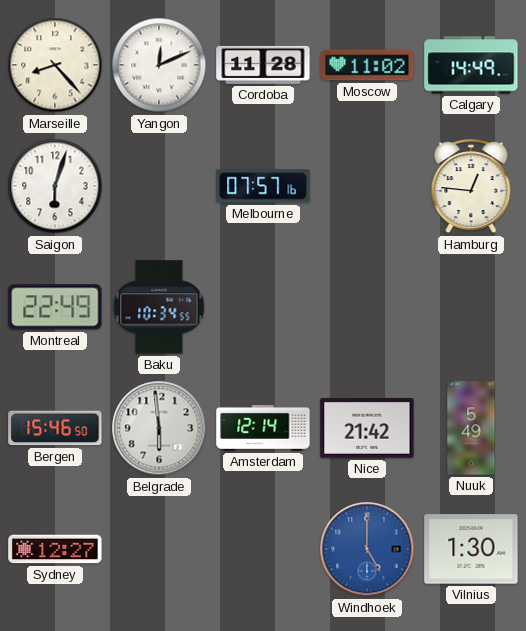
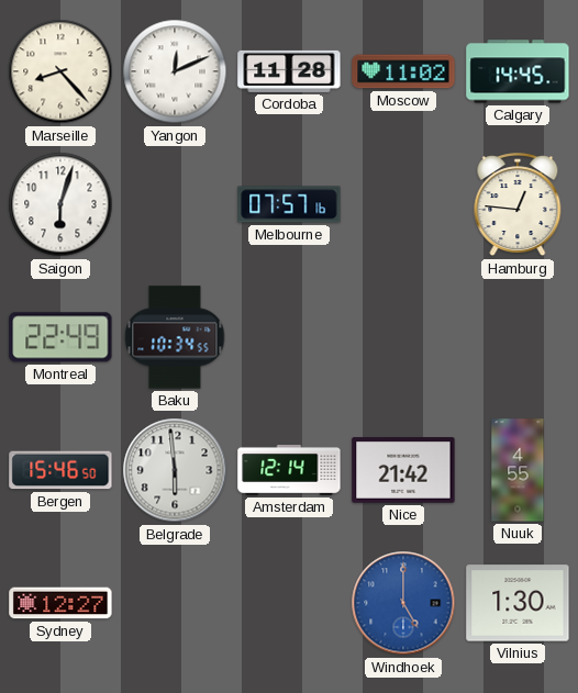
Calgary: 14:49 -> 14:45
Nuuk: 5:49 -> 4:55
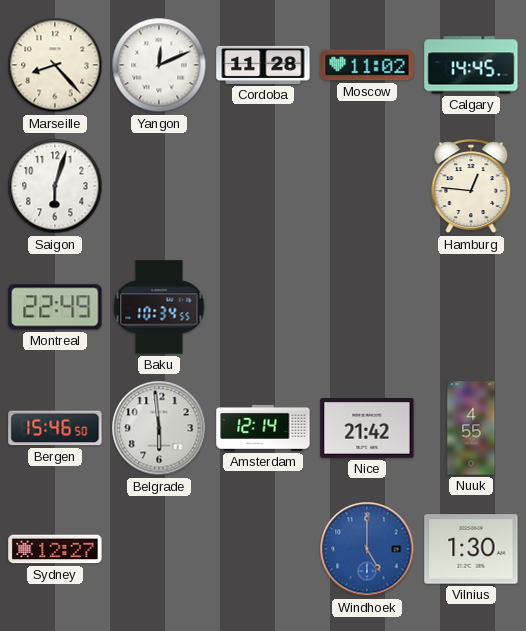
Melbourne: 07:57 -> none
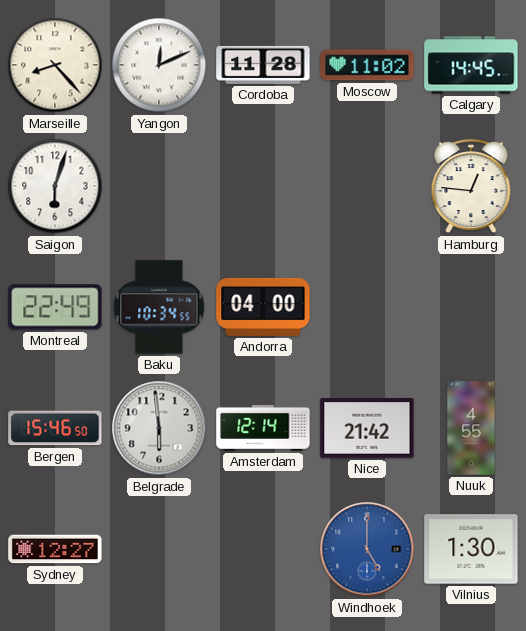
Andorra: none -> 04:00
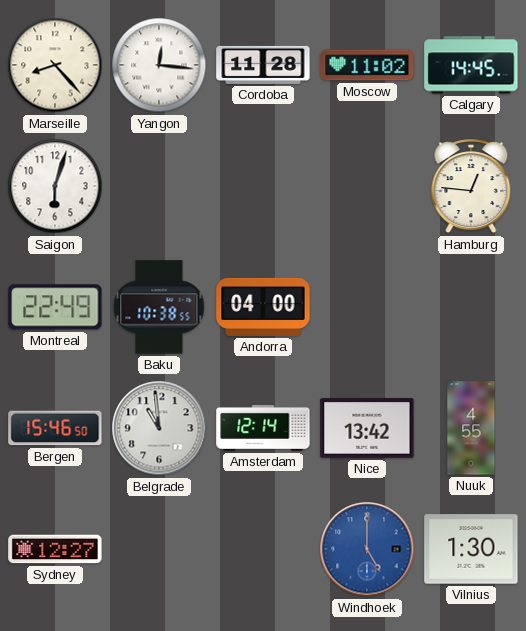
Yangon: 12:11 -> 12:16
Baku: 10:34 -> 10:38
Belgrade: 5:59 -> 10:59
Nice: 21:42 -> 13:42
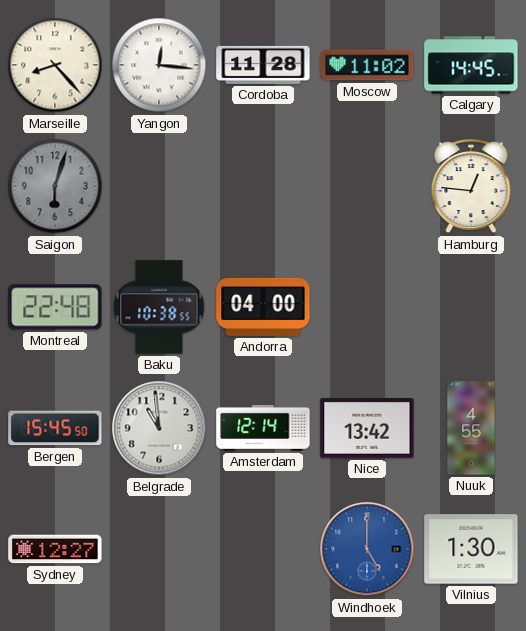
Saigon dial: white -> grey
Montreal: 22:49 -> 22:48
Bergen: 15:46 -> 15:45
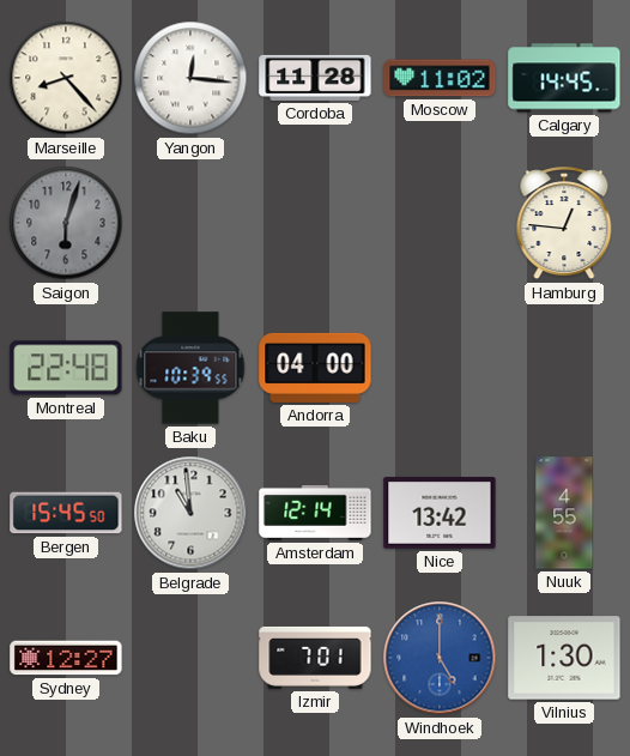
Baku: 10:38 -> 10:39
Izmir: none -> 7:01
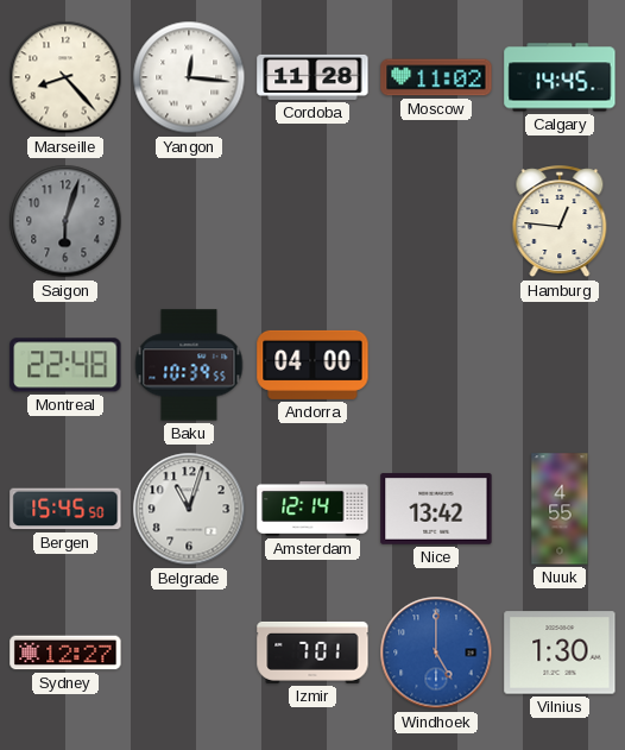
Belgrade: 10:59 -> 11:03
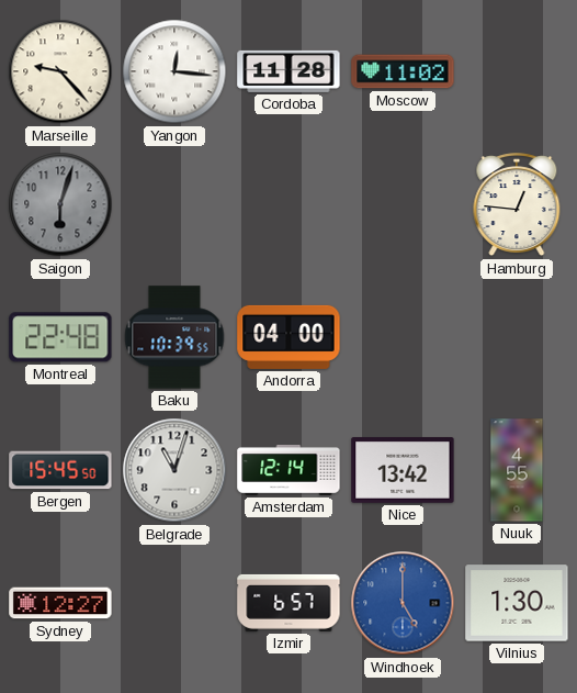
Marseille: 8:23 -> 9:23
Calgary: 14:45 -> none
Izmir: 7:01 -> 6:57
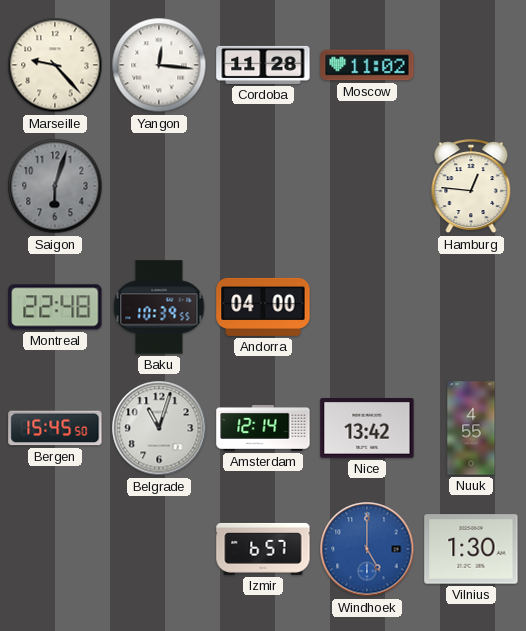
Sydney: 12:27 -> none
